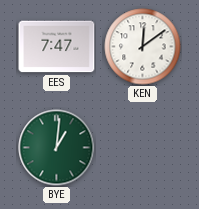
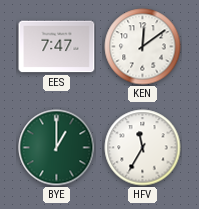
BYE: 1:01 -> 1:00
HFV: none -> 11:35
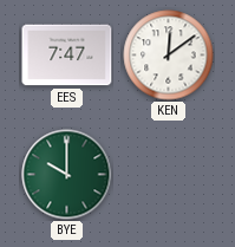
BYE: 1:00 -> 10:00
HFV: 11:35 -> none
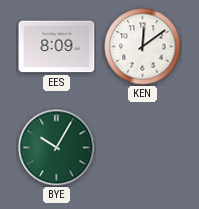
EES: 7:47 -> 8:09
BYE: 10:00 -> 10:05
